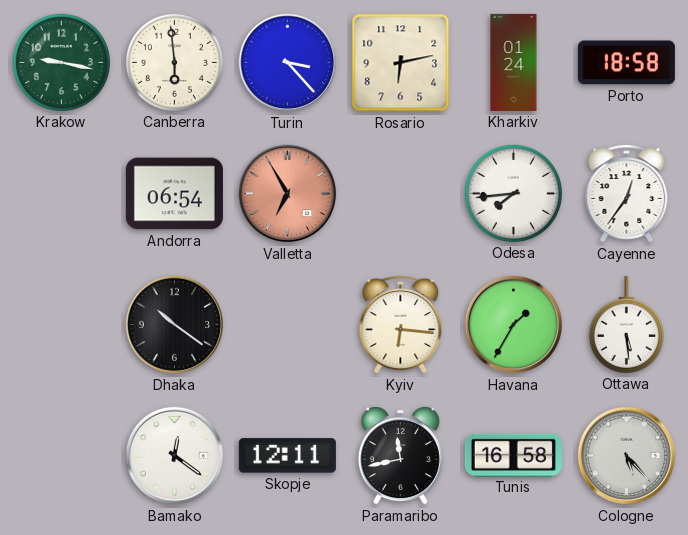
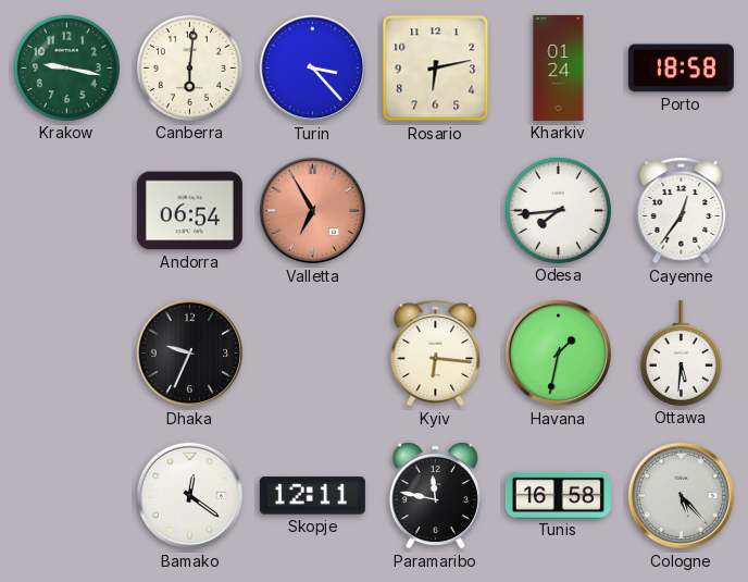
Canberra: 5:59 -> 6:01
Dhaka: 10:21 -> 9:34
Havana: 1:35 -> 1:32
Ottawa: 5:29 -> 5:31
Paramaribo: 11:43 -> 11:47
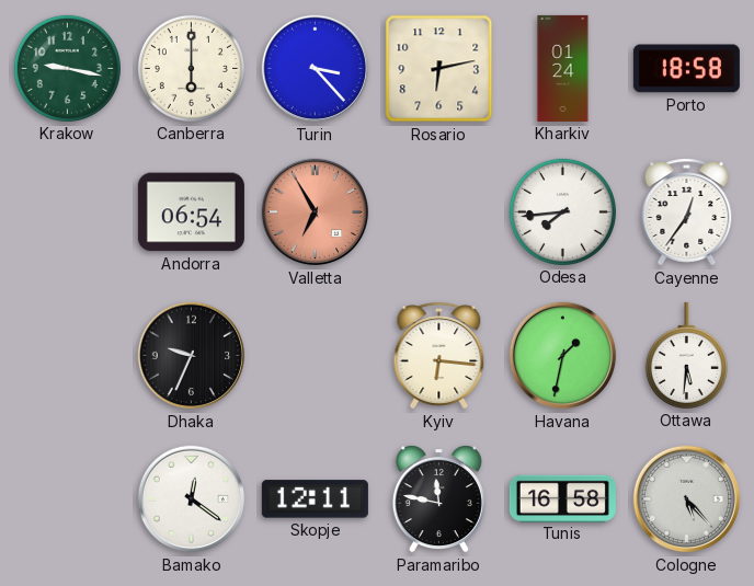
Canberra: 6:01 -> 6:00
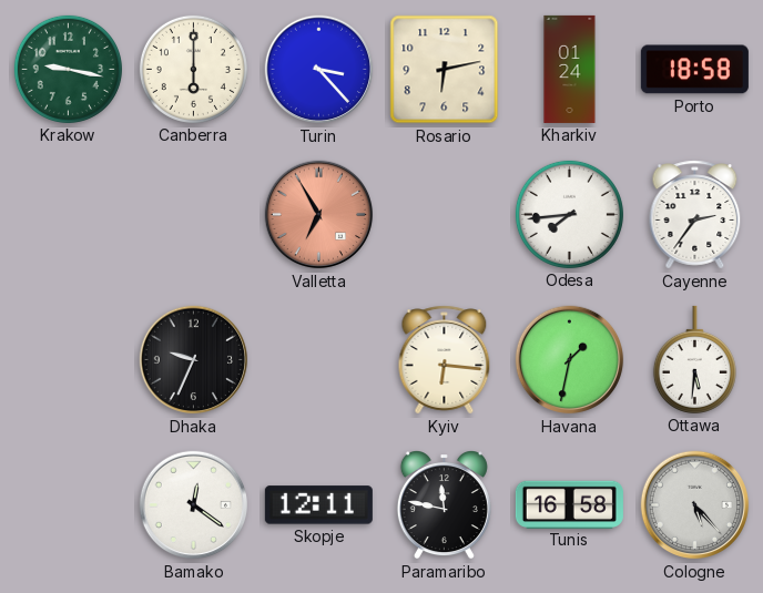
Andorra: 06:54 -> none
Cayenne: 12:36 -> 2:36
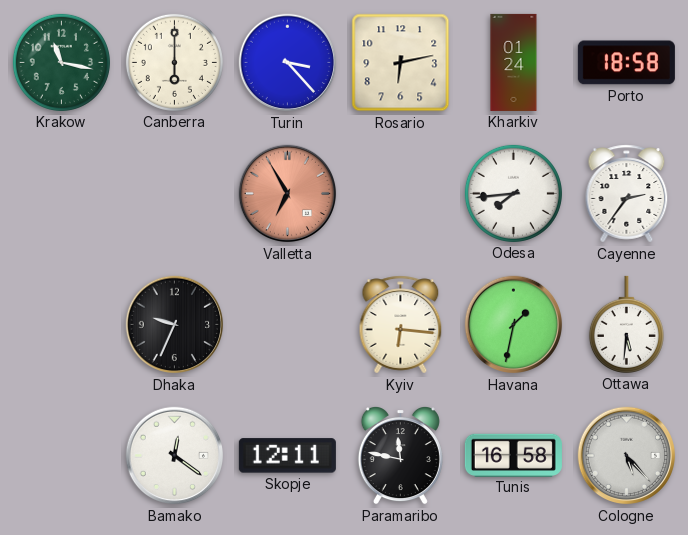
Krakow: 9:17 -> 11:17
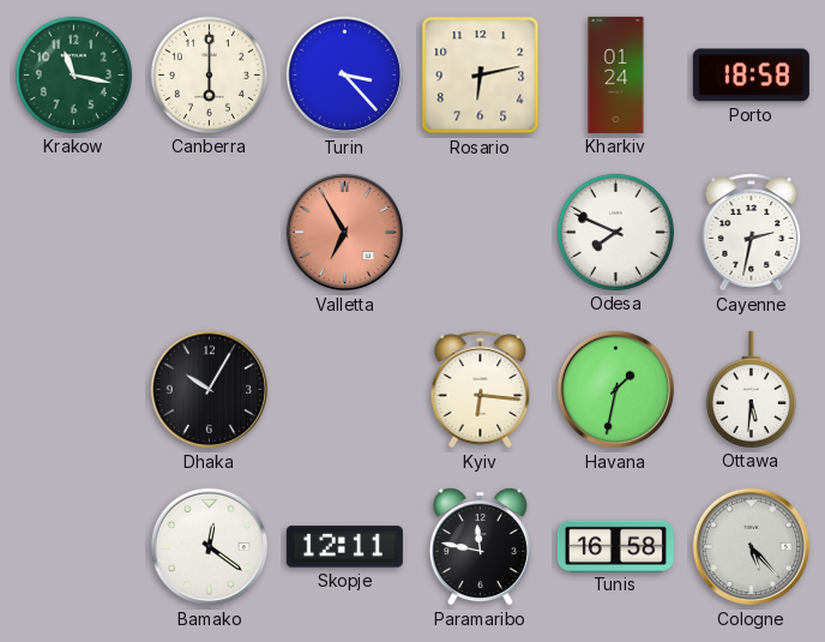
Odesa: 7:44 -> 7:49
Cayenne: 2:36 -> 2:32
Dhaka: 9:34 -> 10:05
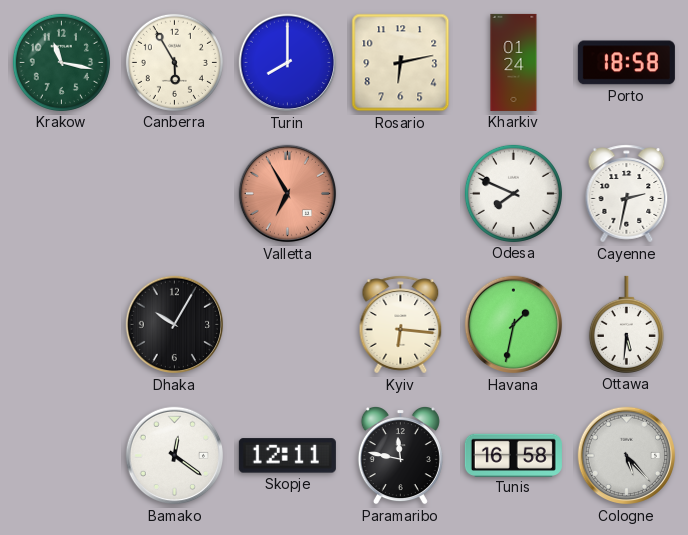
Canberra: 6:00 -> 5:55
Turin: 3:23 -> 8:00
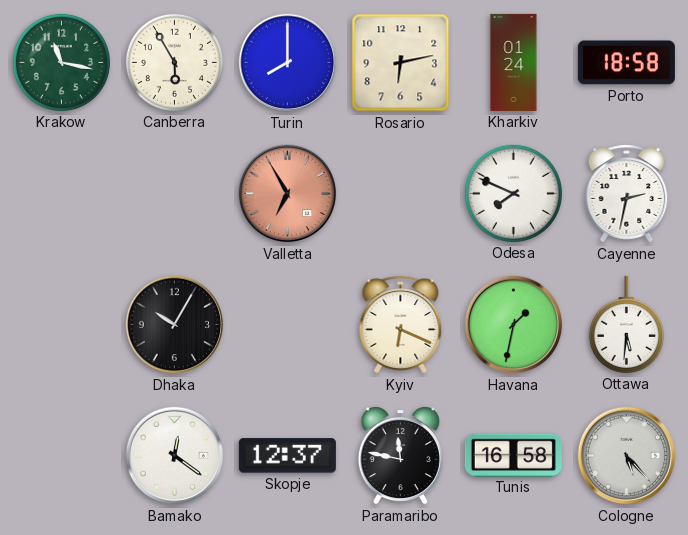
Kyiv: 6:16 -> 6:19
Skopje: 12:11 -> 12:37
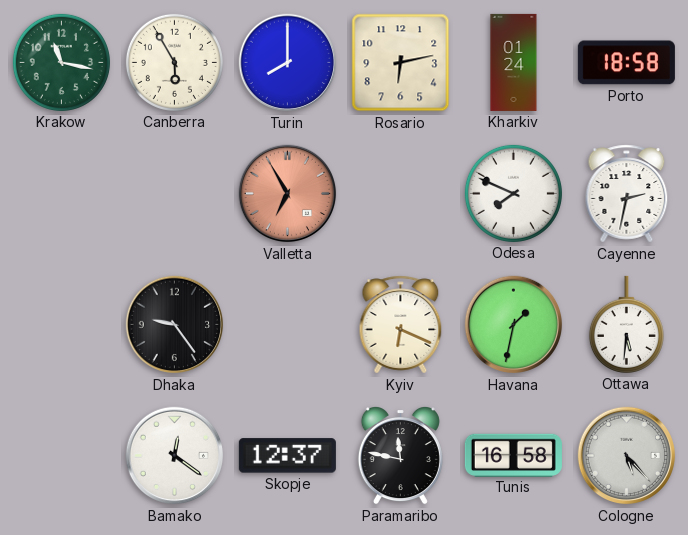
Dhaka: 10:05 -> 9:24
